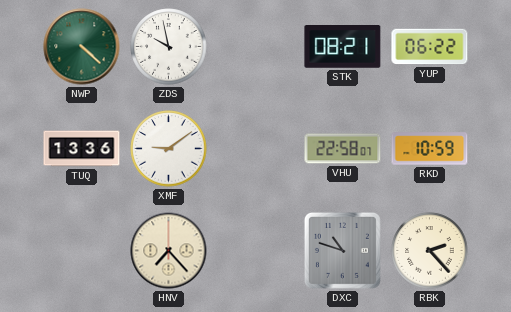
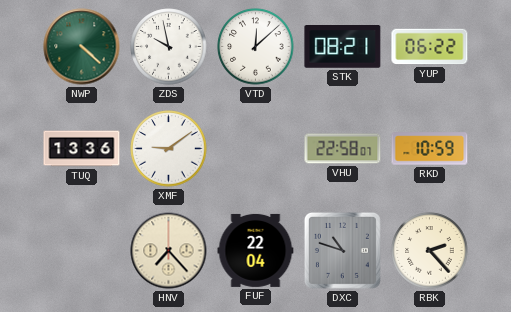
VTD: none -> 12:08
FUF: none -> 22:04
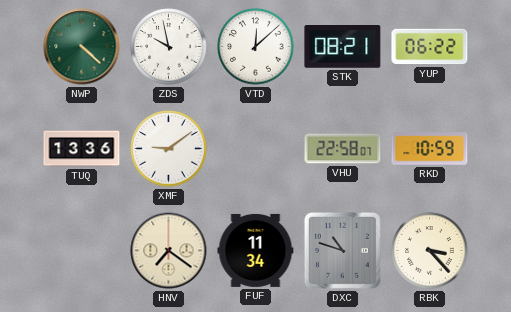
HNV: 7:23 -> 7:21
FUF: 22:04 -> 11:34
RBK: 2:23 -> 3:23
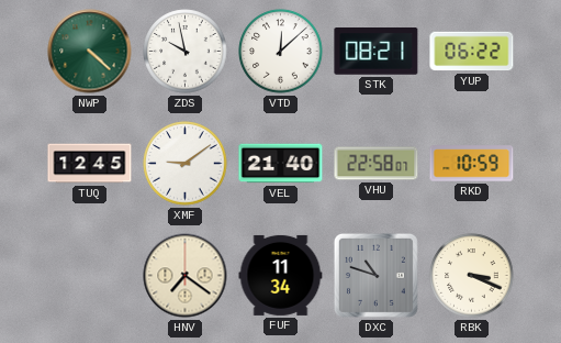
TUQ: 13:36 -> 12:45
VEL: none -> 21:40
RBK: 3:23 -> 3:19
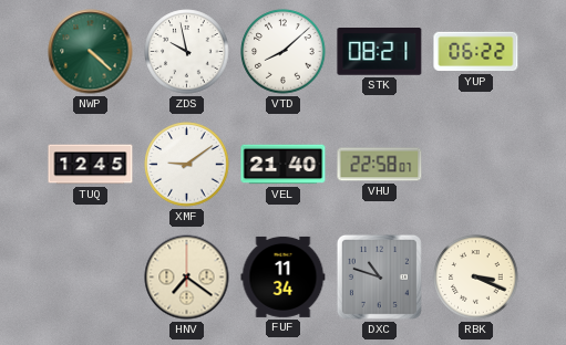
VTD: 12:08 -> 8:08
RKD: 10:59 -> none
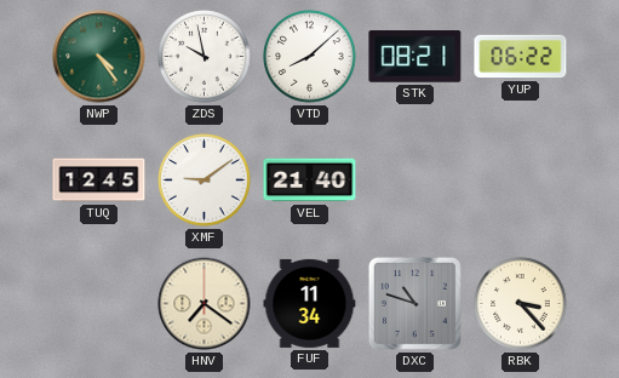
NWP: 4:22 -> 4:24
VHU: 22:58 -> none
RBK: 3:19 -> 3:23
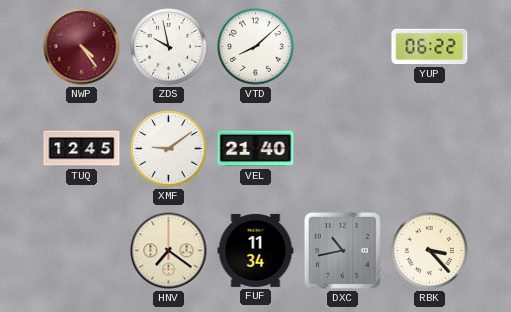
NWP dial: green -> burgundy
STK: 08:21 -> none
DXC: 10:48 -> 10:43
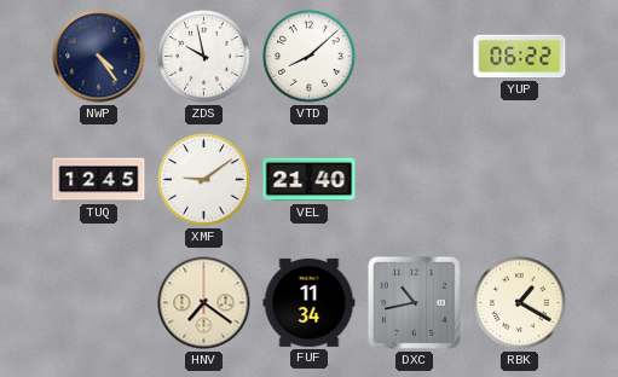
NWP dial: burgundy -> navy
RBK: 3:23 -> 1:20
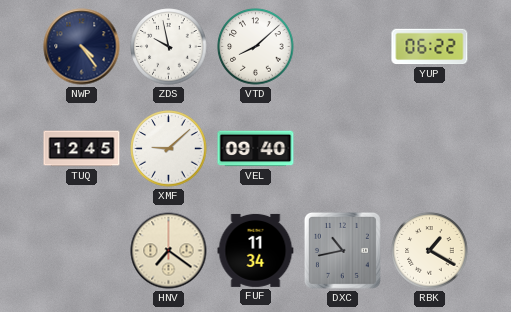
XMF: 9:09 -> 9:08
VEL: 21:40 -> 09:40
